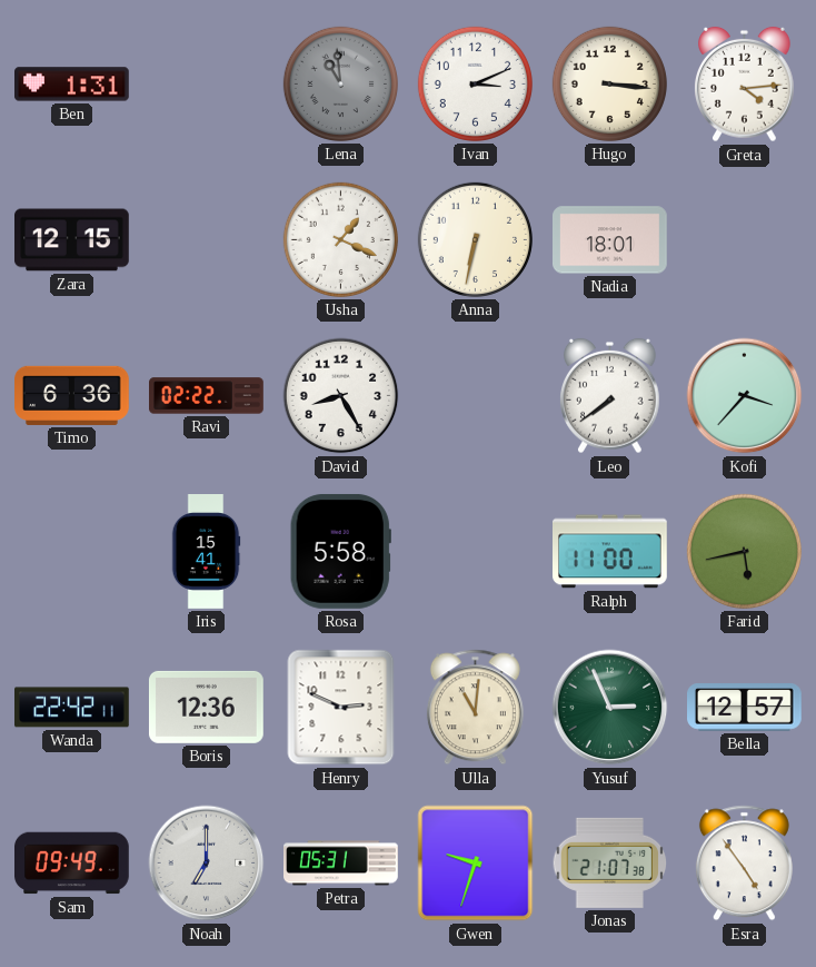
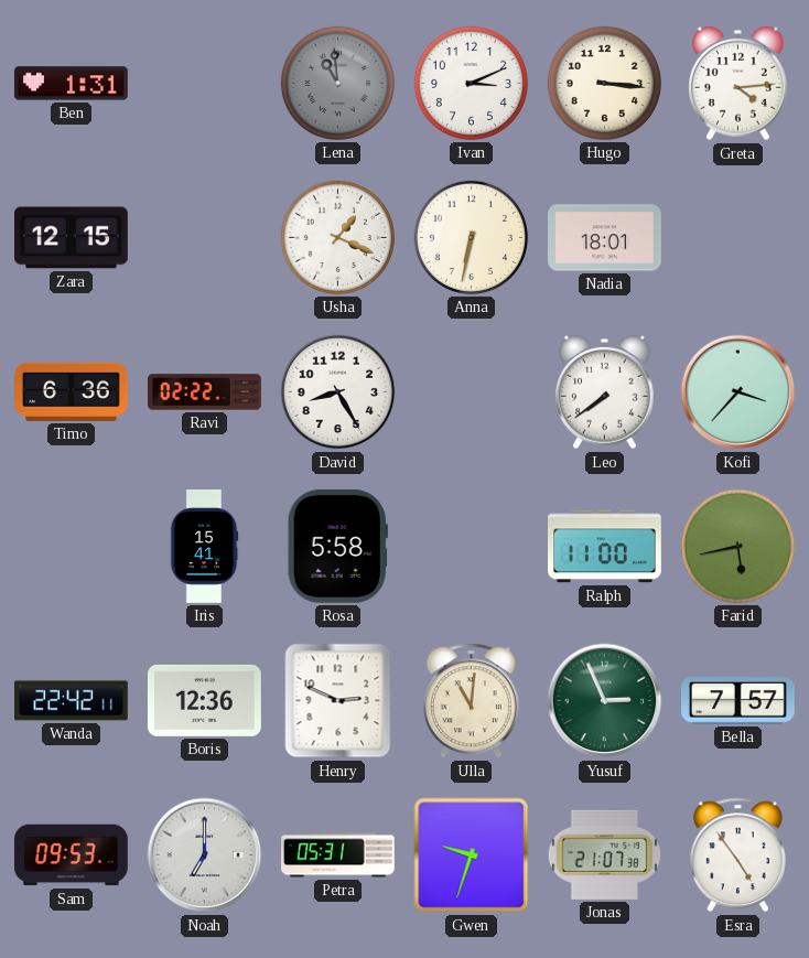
Bella: 12:57 -> 7:57
Sam: 09:49 -> 09:53
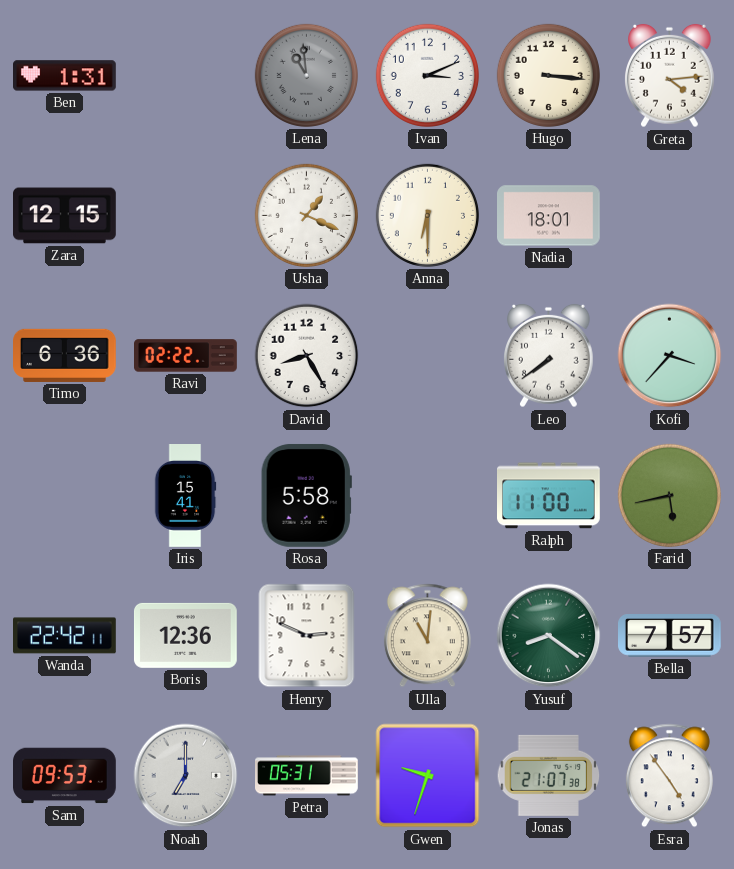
Anna: 6:32 -> 6:30
Yusuf: 2:56 -> 8:21
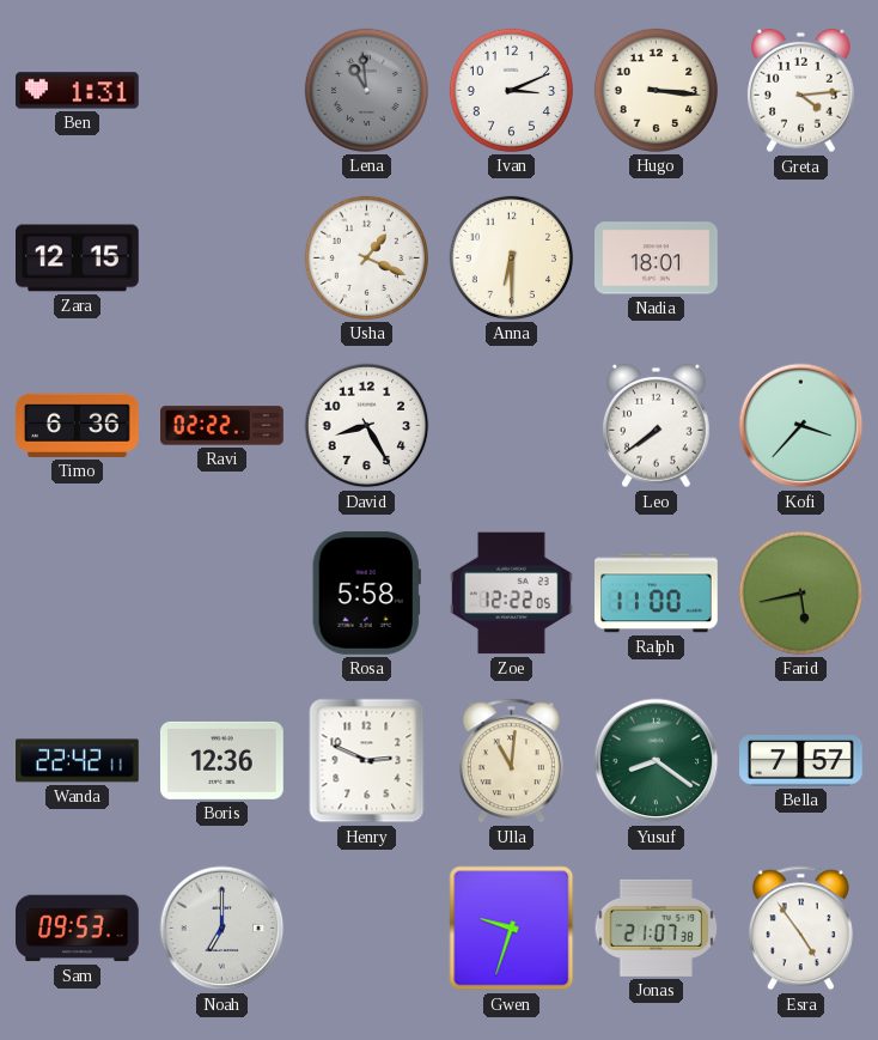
Iris: 15:41 -> none
Zoe: none -> 12:22
Petra: 05:31 -> none
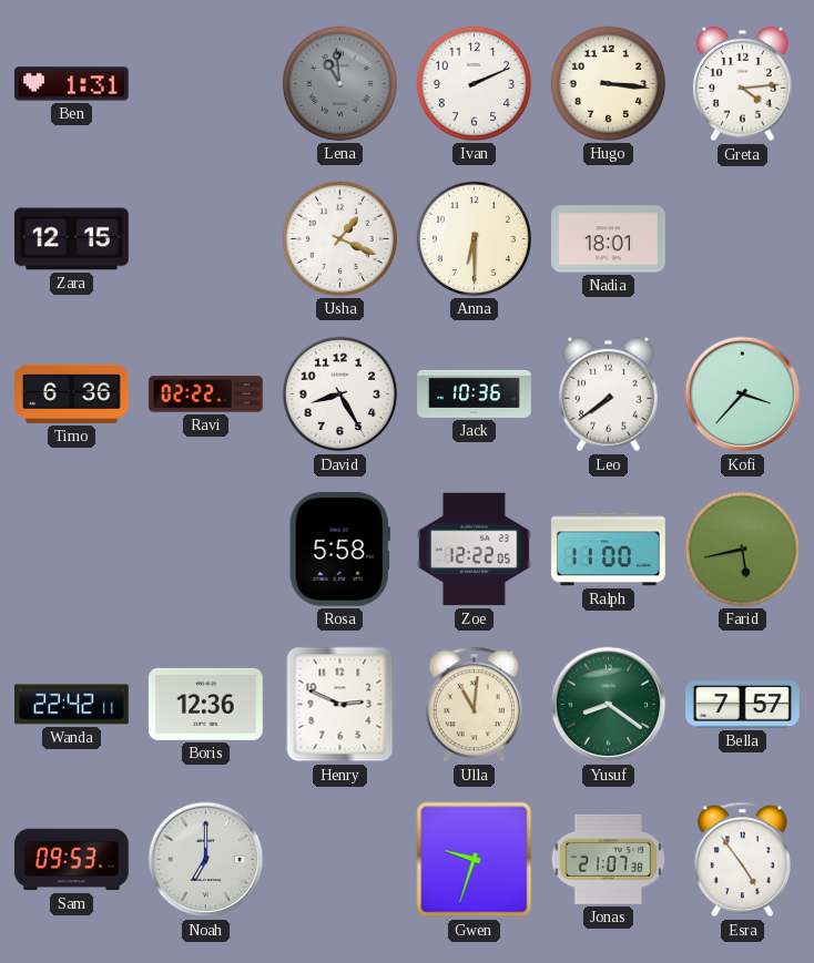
Ivan: 3:11 -> 2:11
Jack: none -> 10:36
